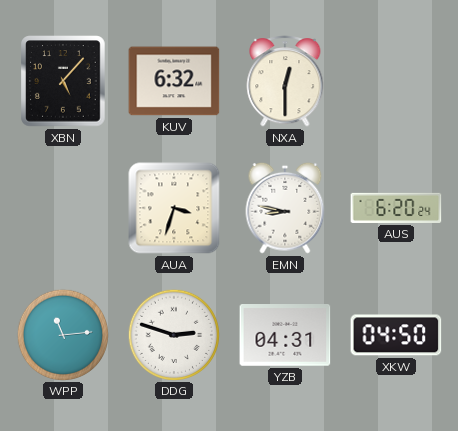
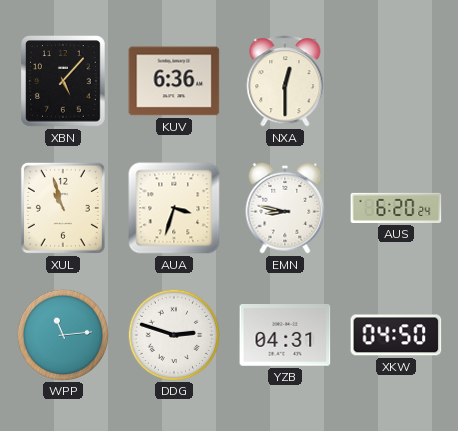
KUV: 6:32 -> 6:36
XUL: none -> 10:57
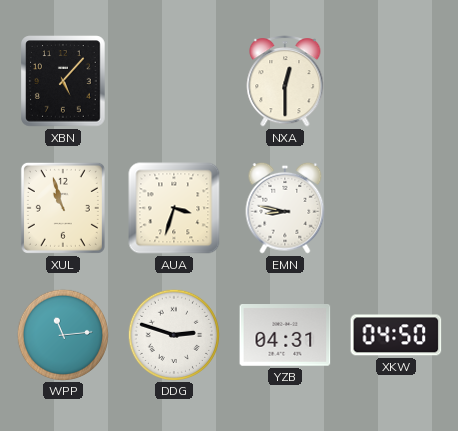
KUV: 6:36 -> none
AUS: 6:20 -> none
